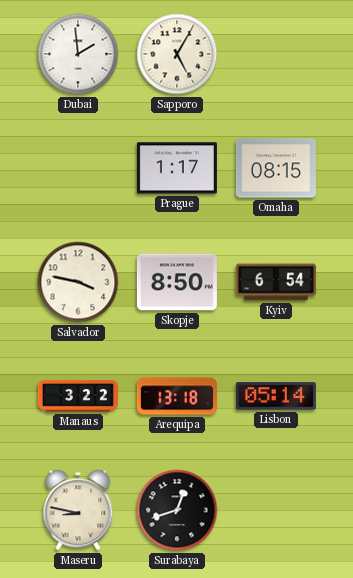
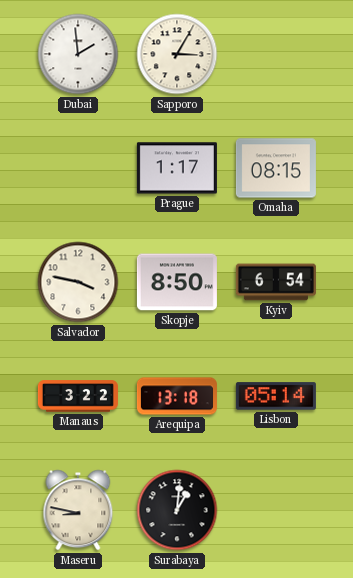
Sapporo: 5:05 -> 3:05
Surabaya: 12:42 -> 1:01
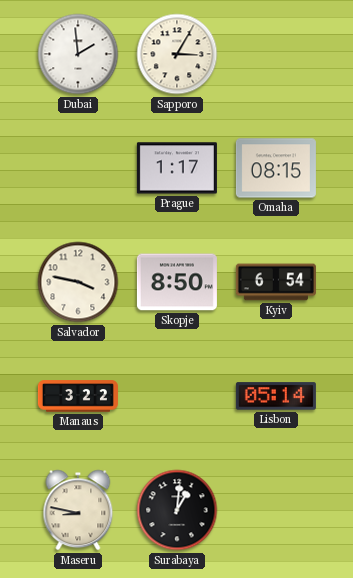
Arequipa: 13:18 -> none
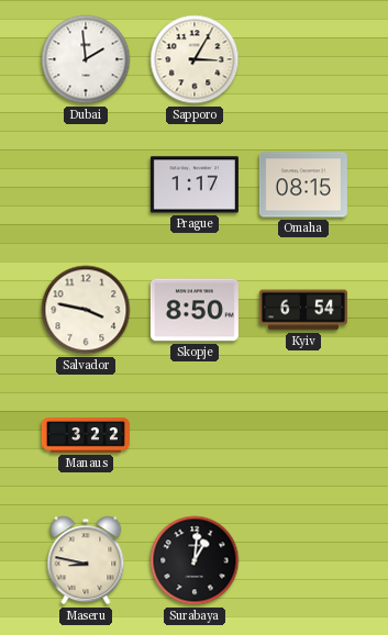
Lisbon: 05:14 -> none
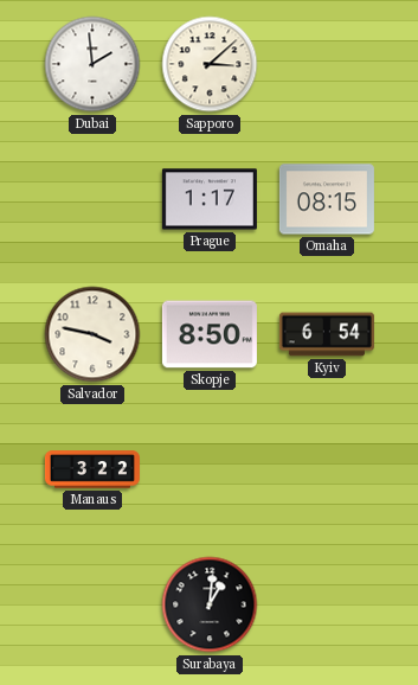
Sapporo: 3:05 -> 3:08
Maseru: 8:47 -> none
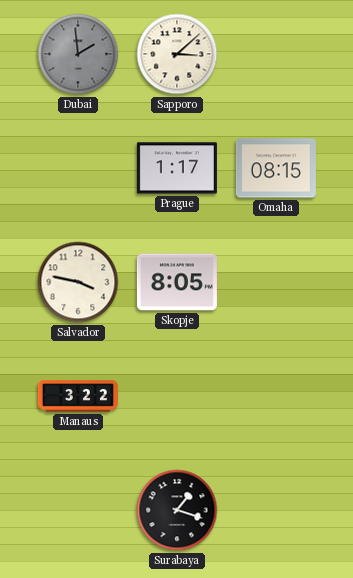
Dubai dial: white -> grey
Skopje: 8:50 -> 8:05
Kyiv: 6:54 -> none
Surabaya: 1:01 -> 1:18
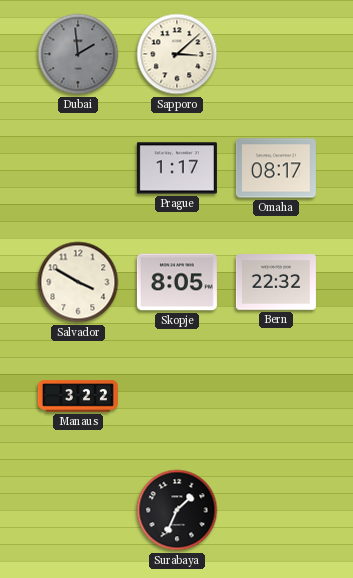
Omaha: 08:15 -> 08:17
Salvador: 3:47 -> 3:50
Bern: none -> 22:32
Surabaya: 1:18 -> 1:34
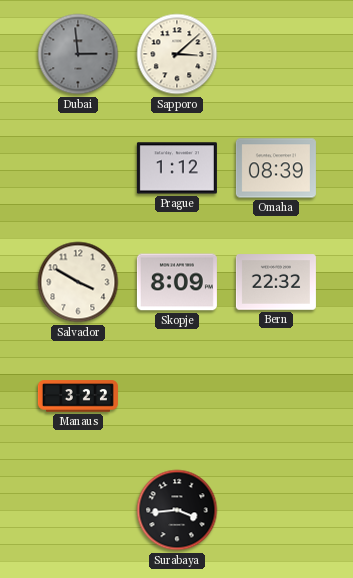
Dubai: 1:59 -> 2:59
Prague: 1:17 -> 1:12
Omaha: 08:17 -> 08:39
Skopje: 8:05 -> 8:09
Surabaya: 1:34 -> 3:44
